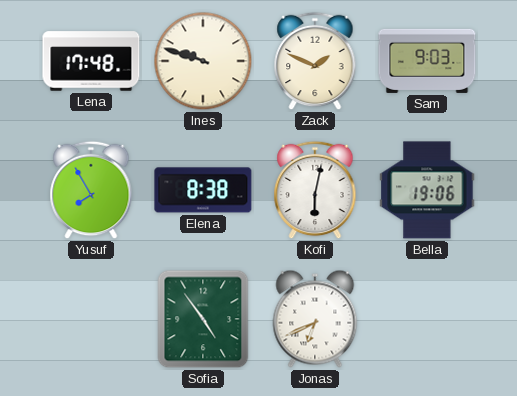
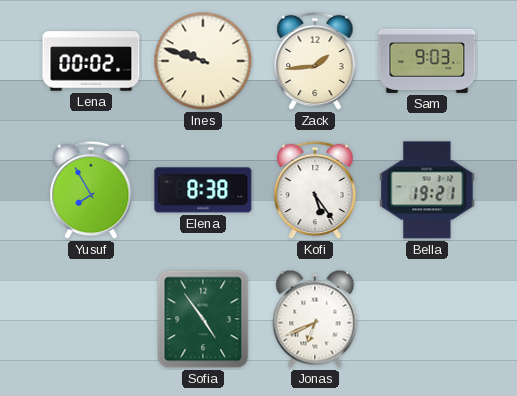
Lena: 17:48 -> 00:02
Zack: 1:49 -> 1:44
Kofi: 6:02 -> 5:24
Bella: 19:06 -> 19:21
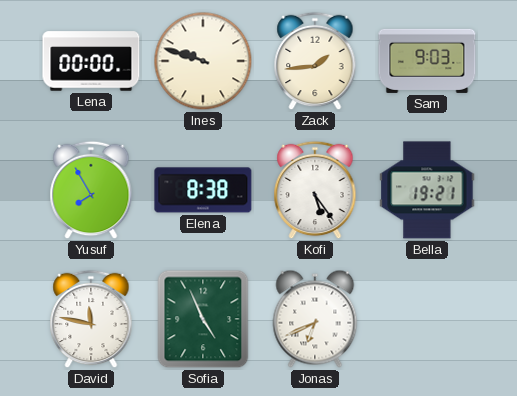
Lena: 00:02 -> 00:00
David: none -> 11:47
Sofia: 4:54 -> 4:56
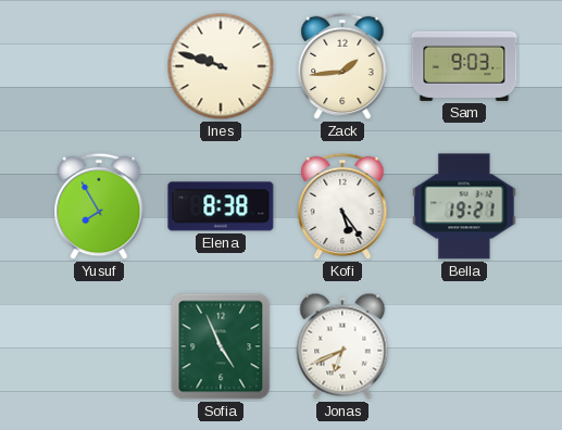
Lena: 00:00 -> none
David: 11:47 -> none
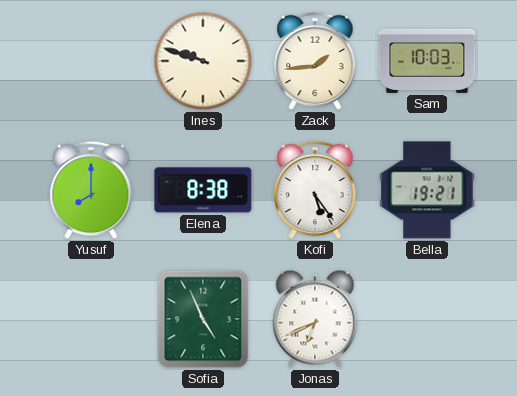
Sam: 9:03 -> 10:03
Yusuf: 7:55 -> 8:00
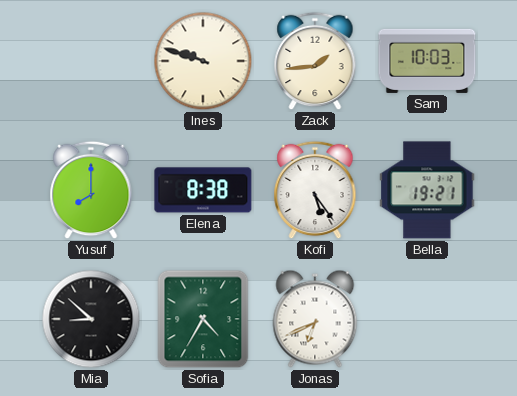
Mia: none -> 8:52
Sofia: 4:56 -> 4:35
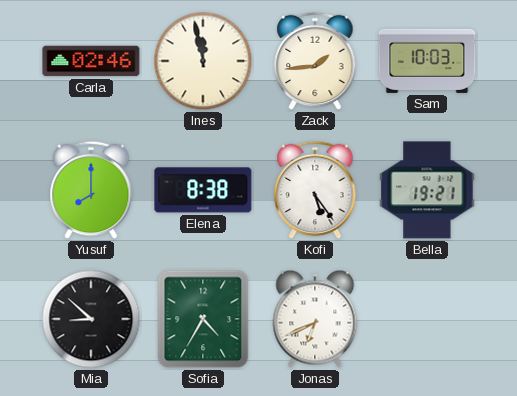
Carla: none -> 02:46
Ines: 9:48 -> 11:58
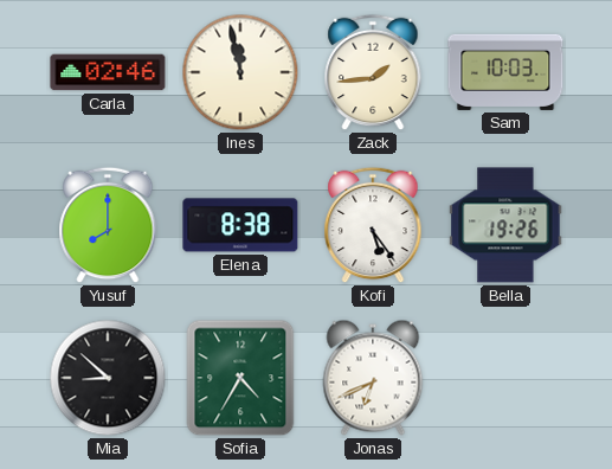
Bella: 19:21 -> 19:26
